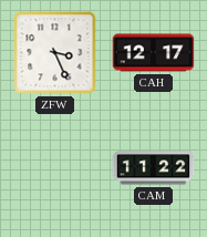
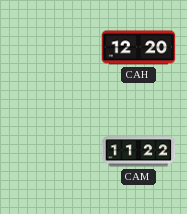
ZFW: 3:26 -> none
CAH: 12:17 -> 12:20
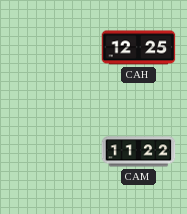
CAH: 12:20 -> 12:25
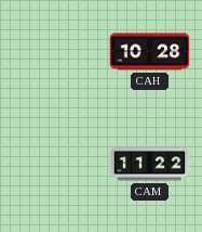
CAH: 12:25 -> 10:28
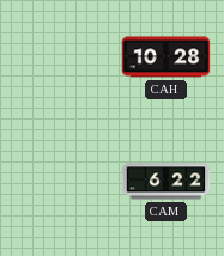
CAM: 11:22 -> 6:22
